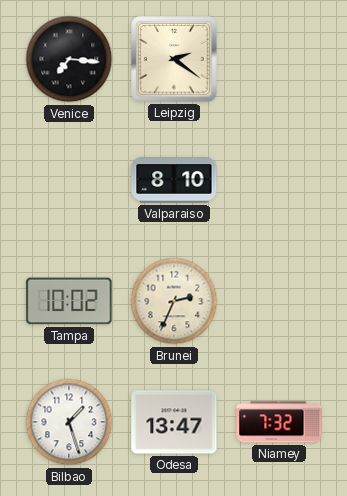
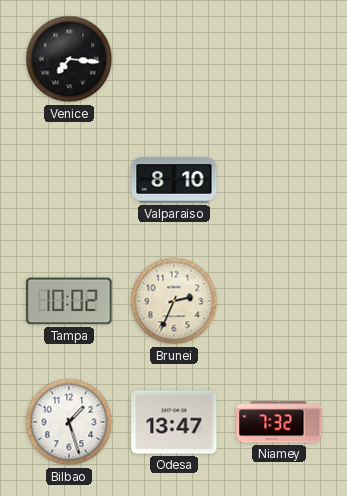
Leipzig: 2:21 -> none
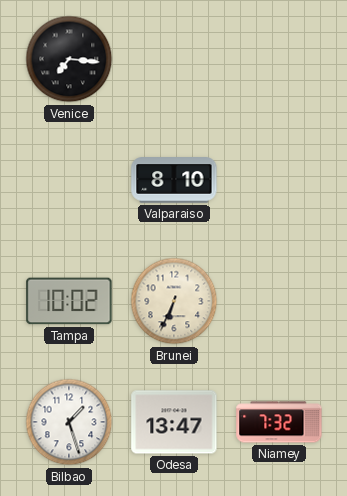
Brunei: 2:34 -> 6:34
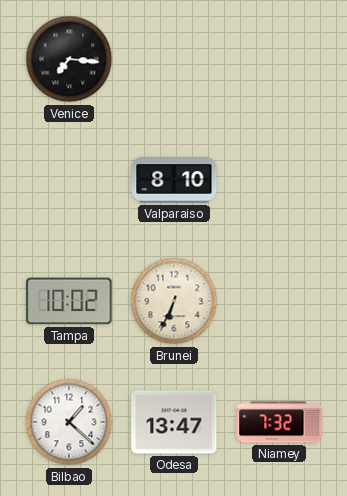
Bilbao: 1:27 -> 1:22
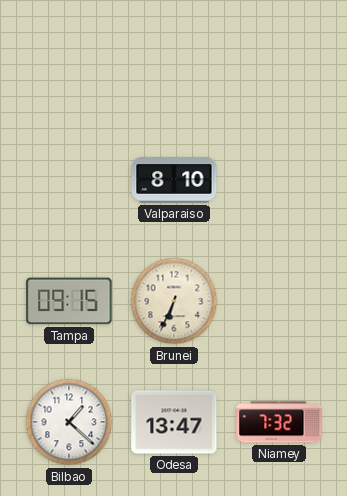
Venice: 7:16 -> none
Tampa: 10:02 -> 09:15
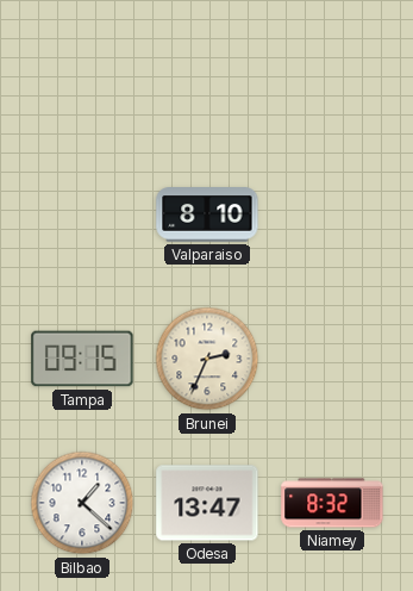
Brunei: 6:34 -> 2:34
Niamey: 7:32 -> 8:32
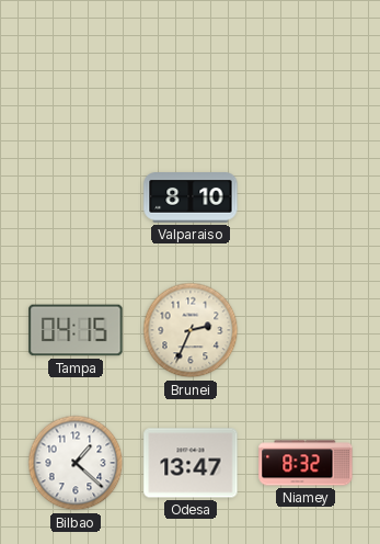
Tampa: 09:15 -> 04:15
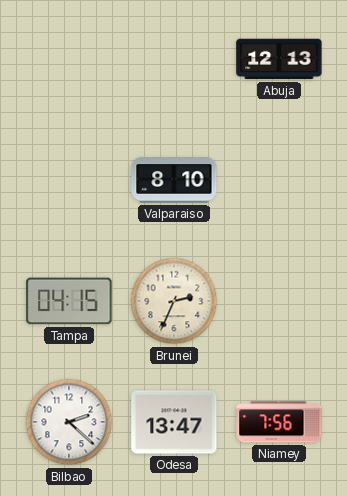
Abuja: none -> 12:13
Bilbao: 1:22 -> 2:22
Niamey: 8:32 -> 7:56
